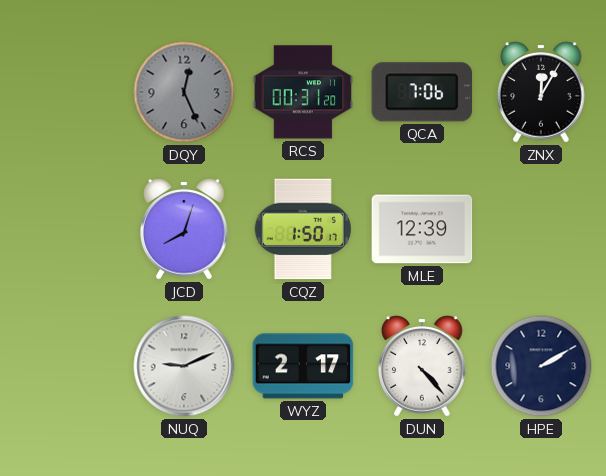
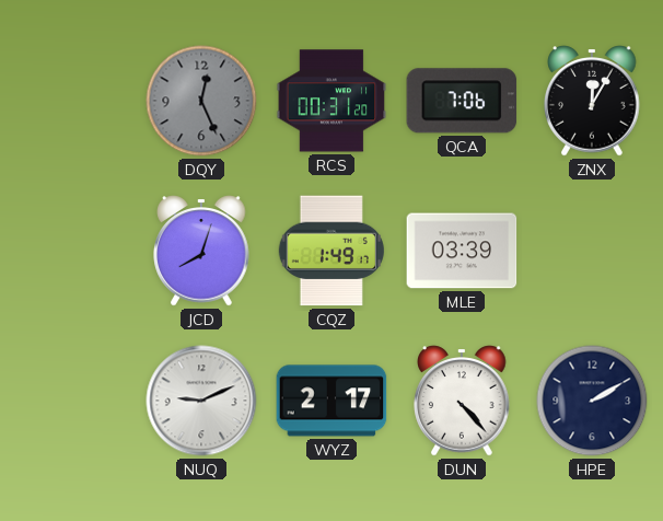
CQZ: 1:50 -> 1:49
MLE: 12:39 -> 03:39
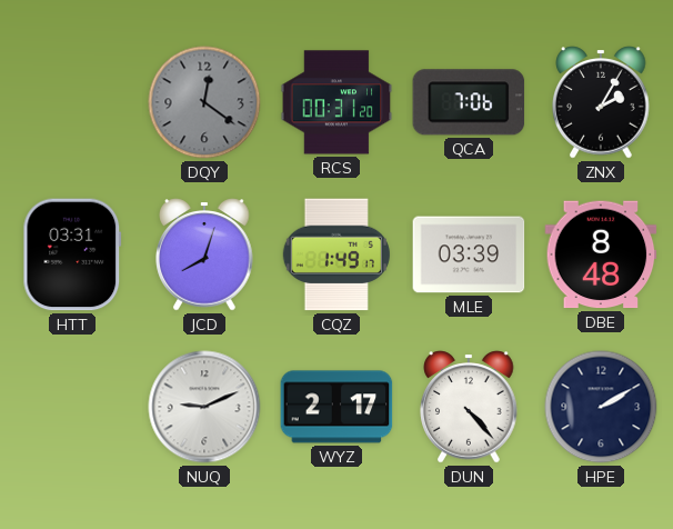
DQY: 12:26 -> 12:21
ZNX: 12:05 -> 2:05
HTT: none -> 03:31
DBE: none -> 8:48
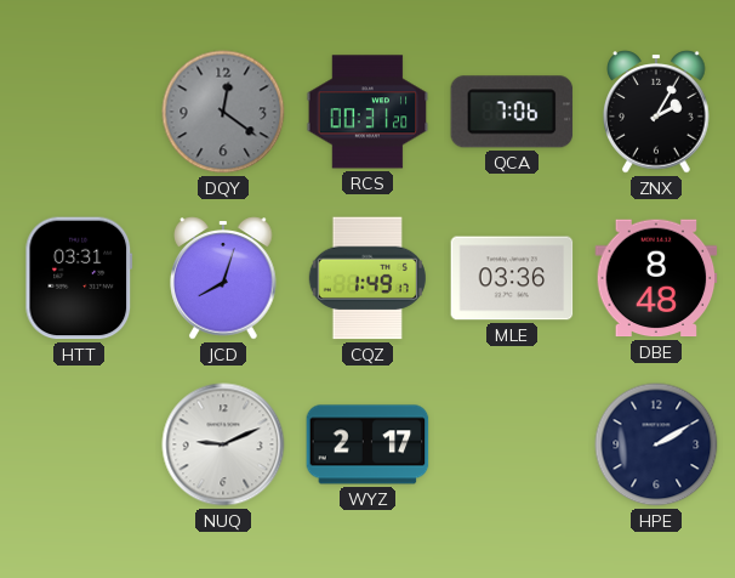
MLE: 03:39 -> 03:36
DUN: 4:23 -> none
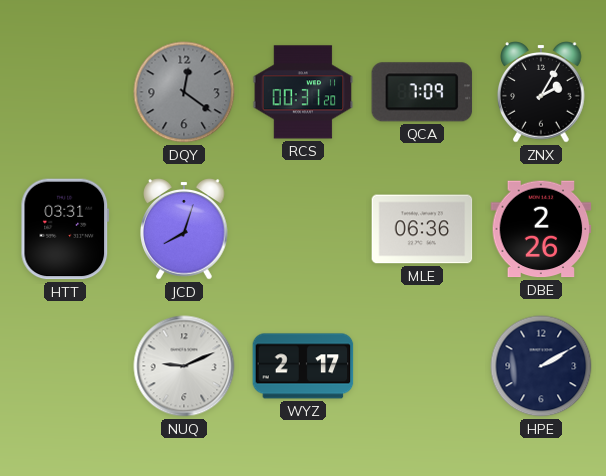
QCA: 7:06 -> 7:09
CQZ: 1:49 -> none
MLE: 03:36 -> 06:36
DBE: 8:48 -> 2:26
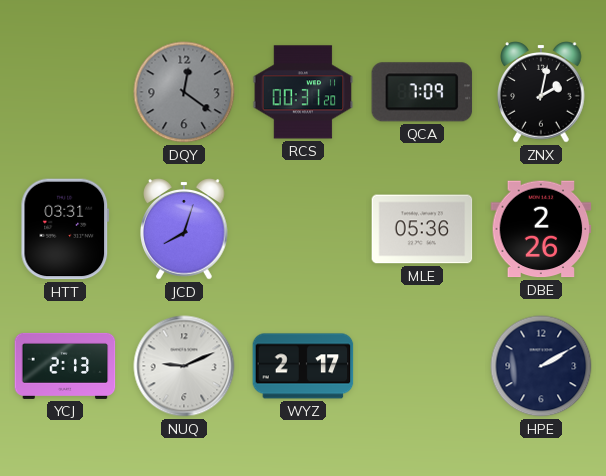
ZNX: 2:05 -> 2:02
MLE: 06:36 -> 05:36
YCJ: none -> 2:13
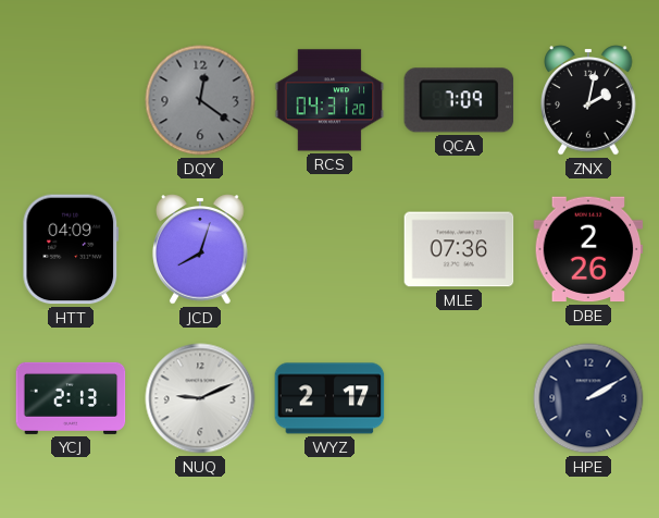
RCS: 00:31 -> 04:31
HTT: 03:31 -> 04:09
MLE: 05:36 -> 07:36
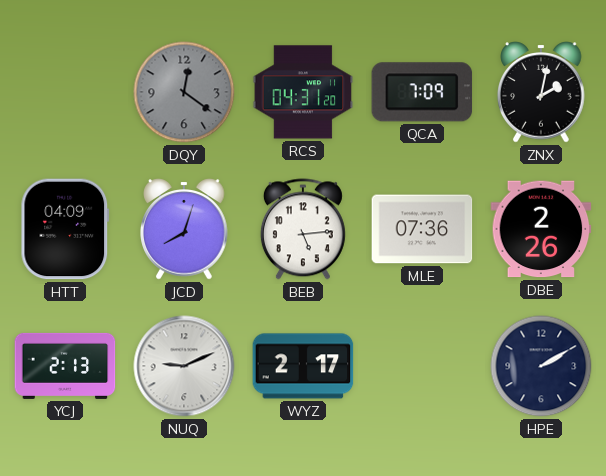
BEB: none -> 5:14
